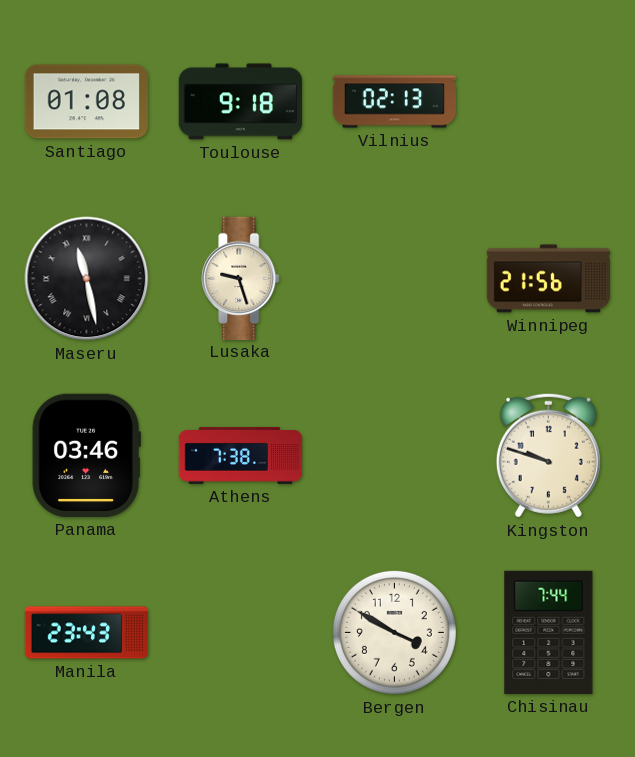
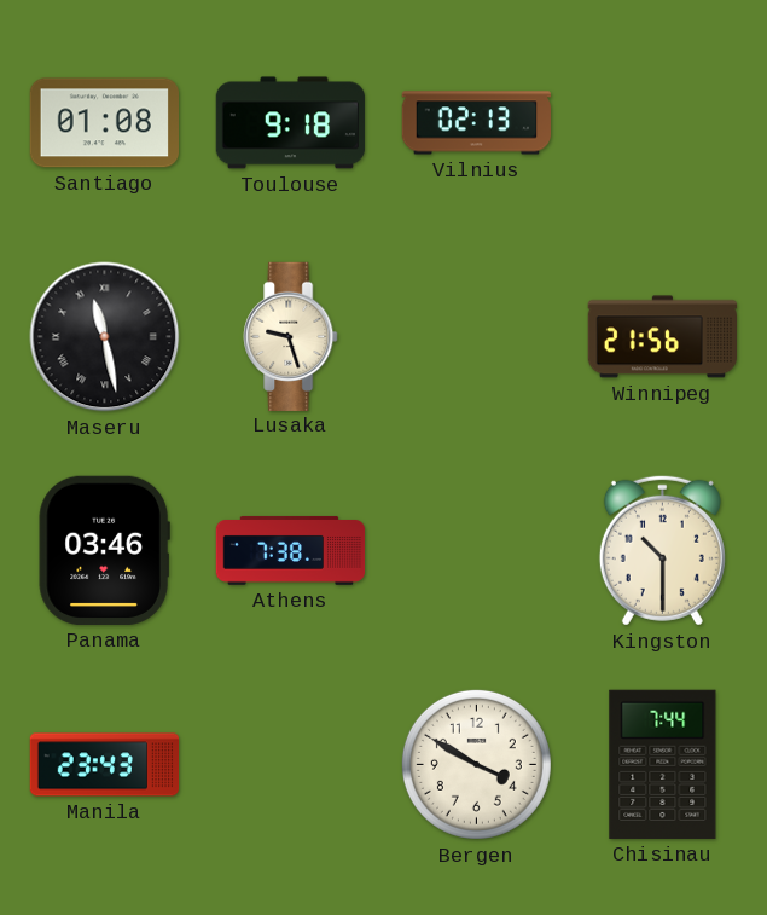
Kingston: 9:48 -> 10:30
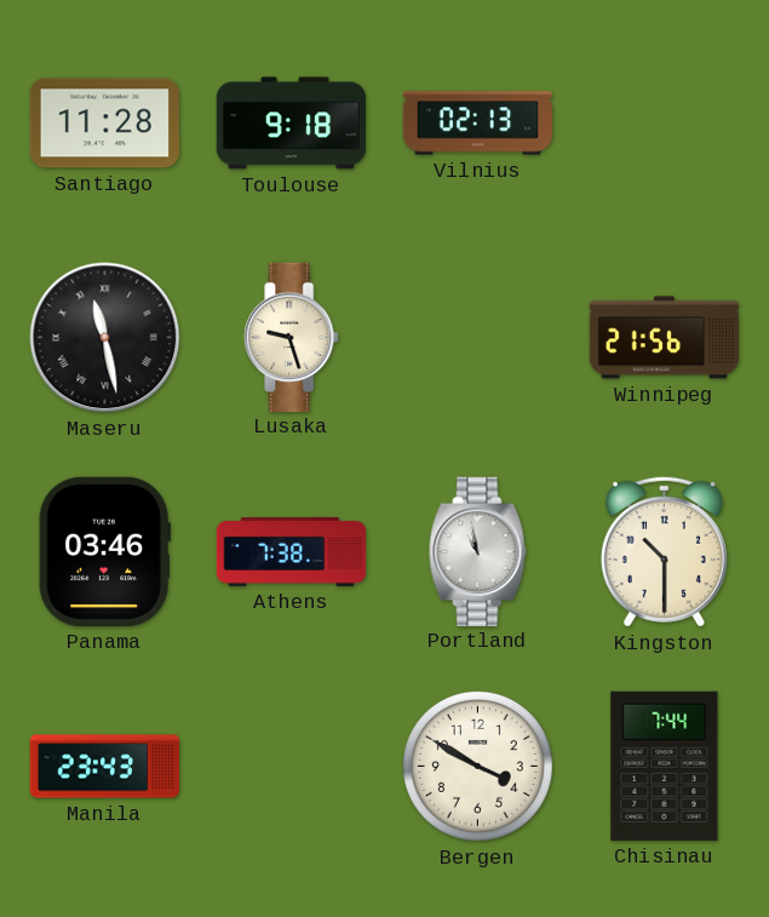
Santiago: 01:08 -> 11:28
Portland: none -> 10:58
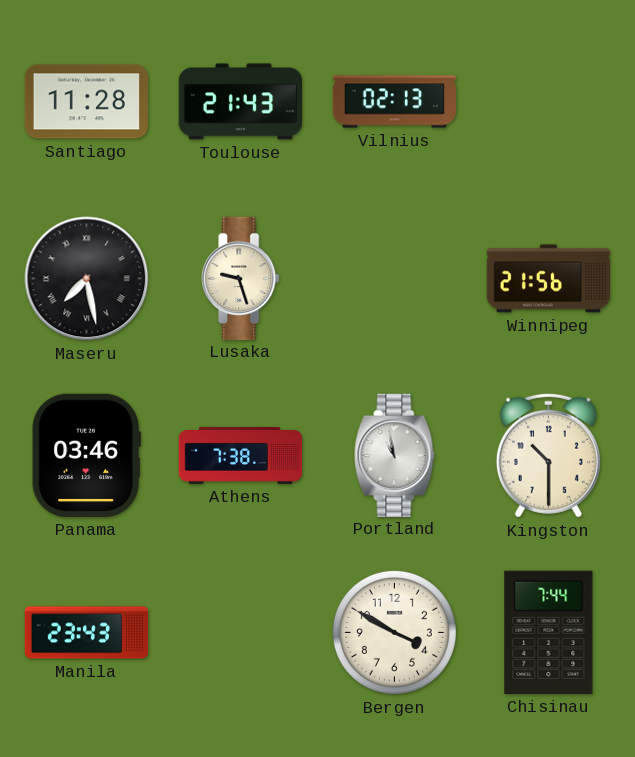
Toulouse: 9:18 -> 21:43
Maseru: 11:28 -> 7:28
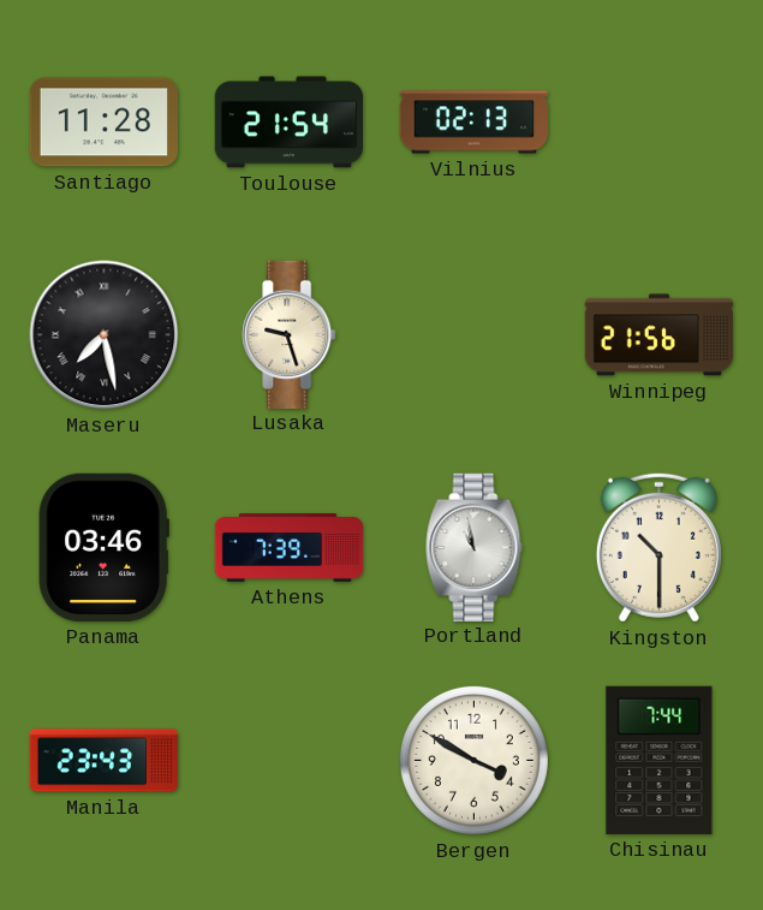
Toulouse: 21:43 -> 21:54
Athens: 7:38 -> 7:39
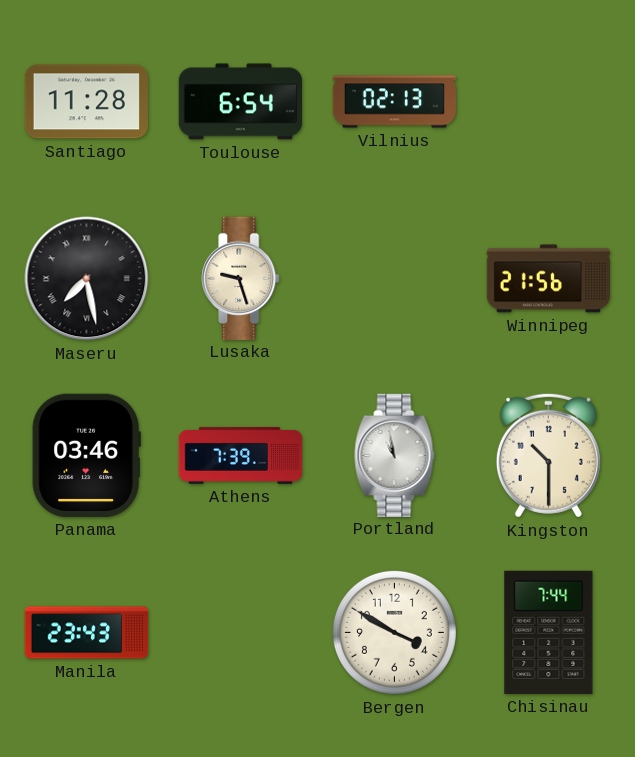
Toulouse: 21:54 -> 6:54
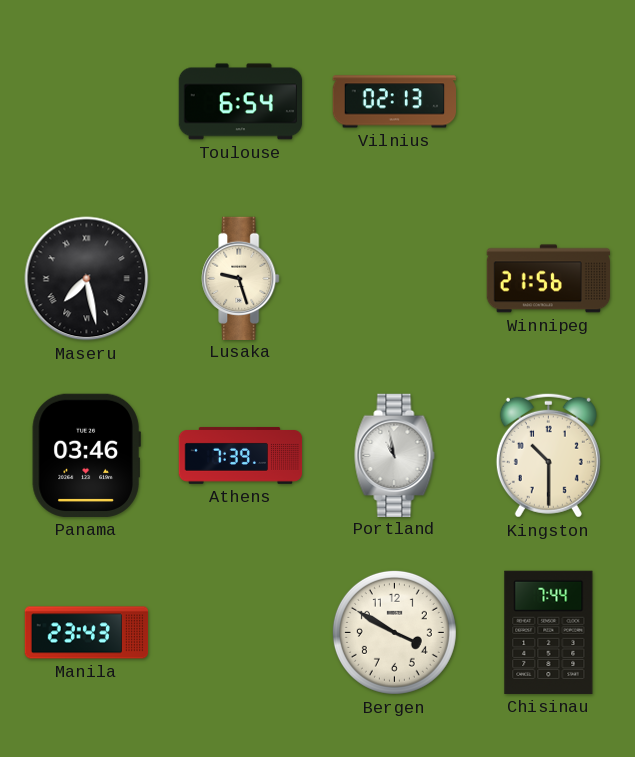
Santiago: 11:28 -> none
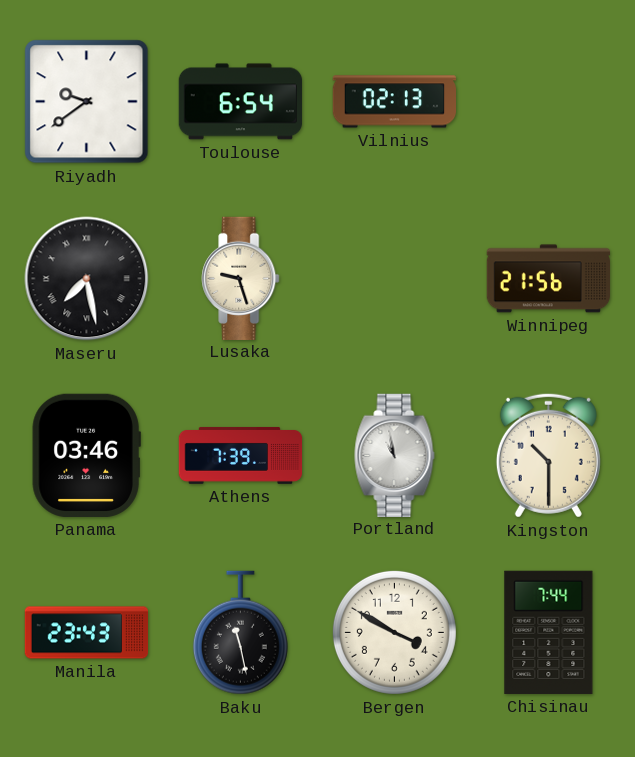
Riyadh: none -> 9:39
Baku: none -> 11:28
